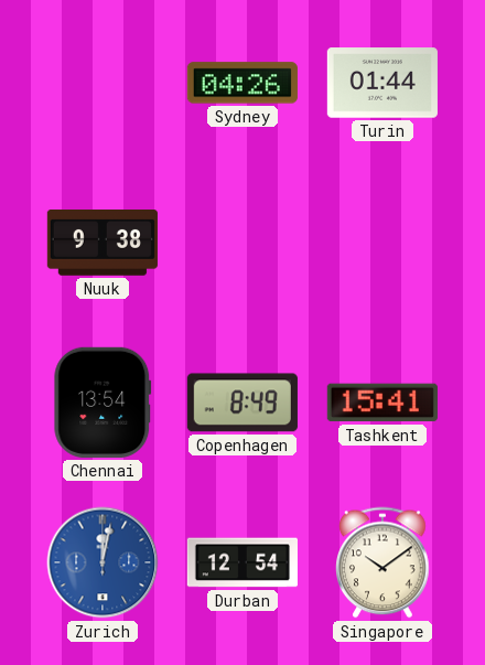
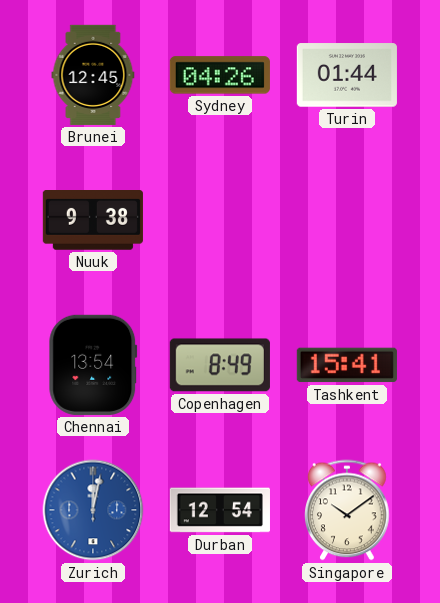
Brunei: none -> 12:45
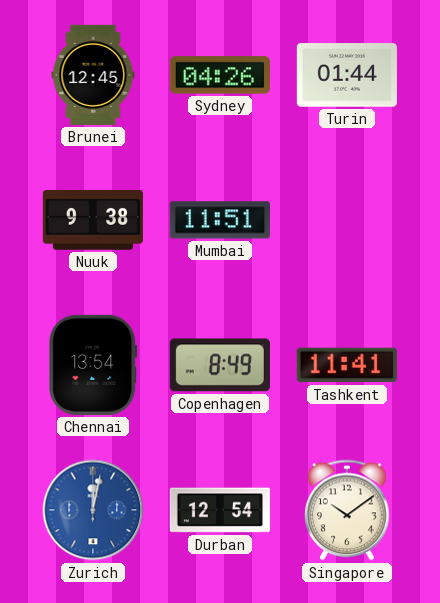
Mumbai: none -> 11:51
Tashkent: 15:41 -> 11:41
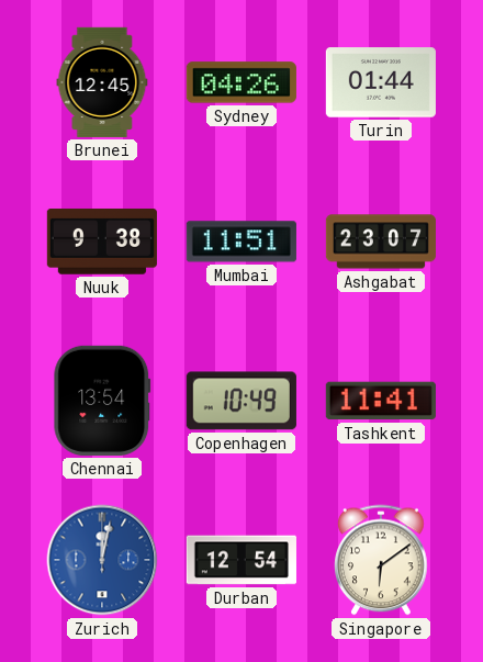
Ashgabat: none -> 23:07
Copenhagen: 8:49 -> 10:49
Singapore: 10:09 -> 6:09
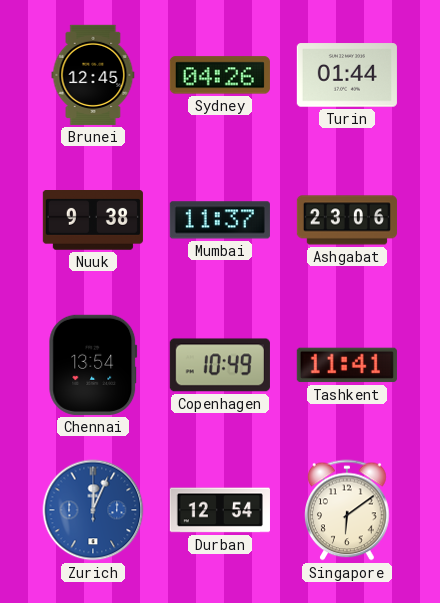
Mumbai: 11:51 -> 11:37
Ashgabat: 23:07 -> 23:06
Zurich: 12:02 -> 12:04
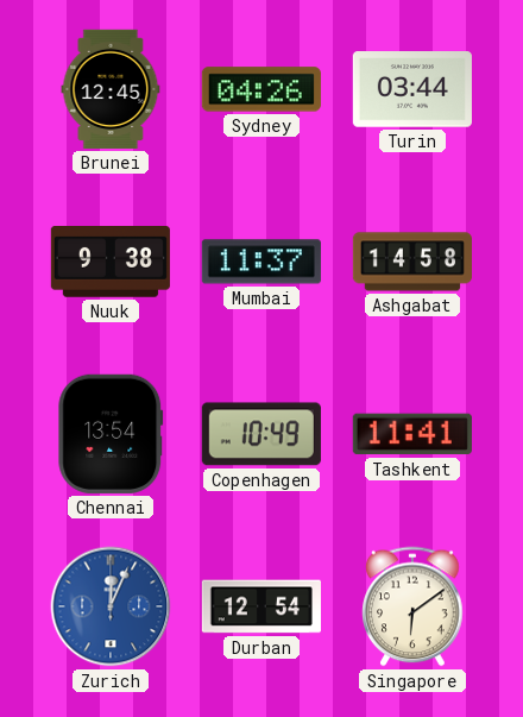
Turin: 01:44 -> 03:44
Ashgabat: 23:06 -> 14:58
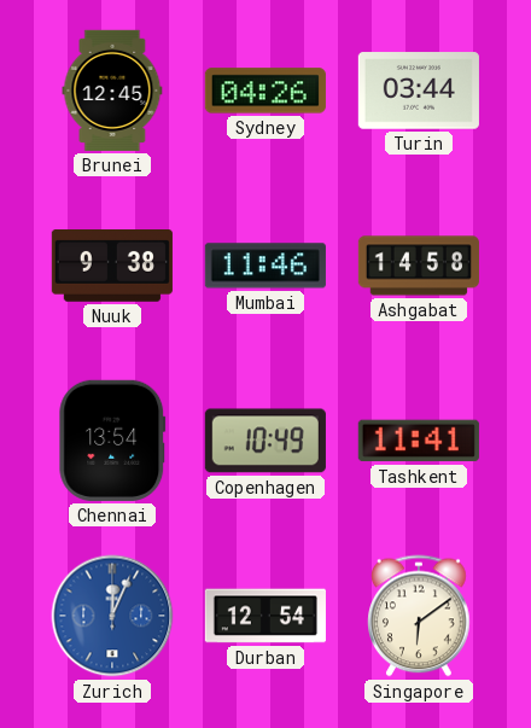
Mumbai: 11:37 -> 11:46
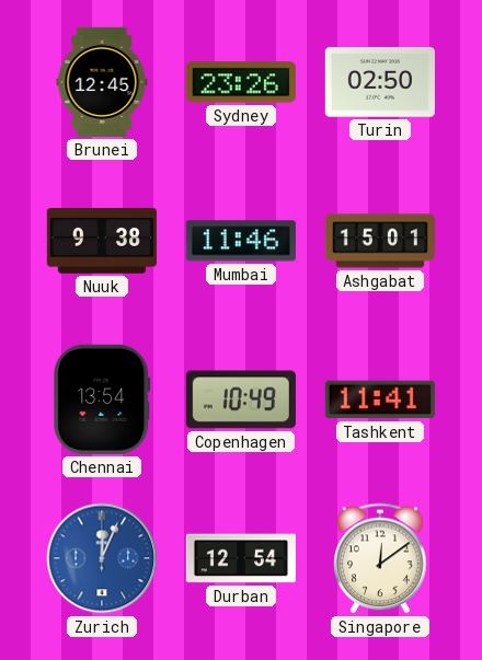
Sydney: 04:26 -> 23:26
Turin: 03:44 -> 02:50
Ashgabat: 14:58 -> 15:01
Singapore: 6:09 -> 12:09
